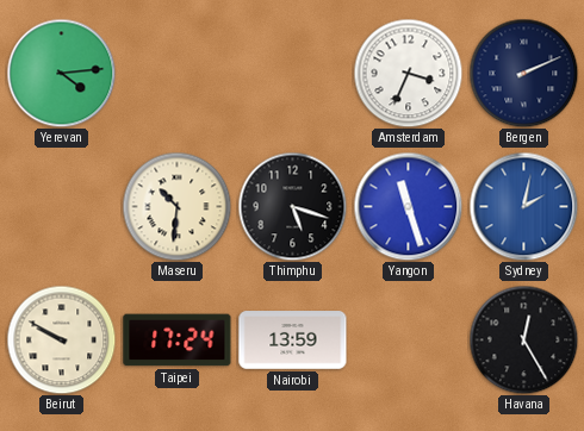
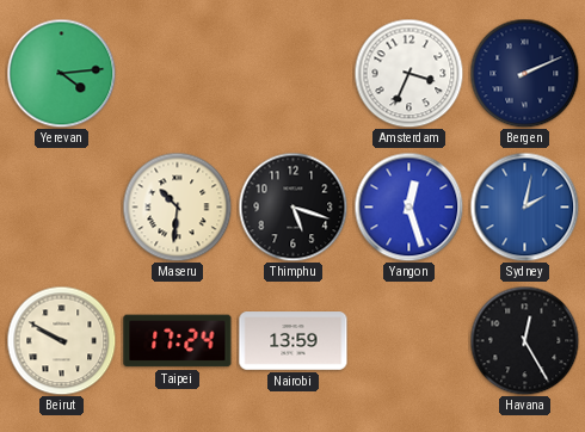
Yangon: 11:27 -> 12:27
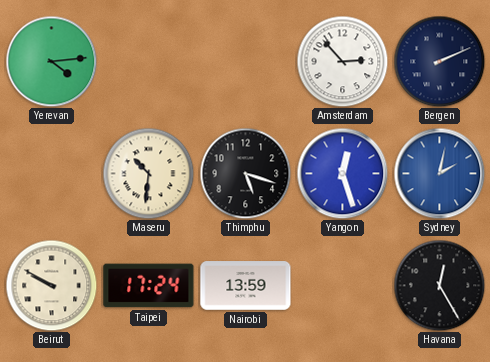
Amsterdam: 3:34 -> 2:53
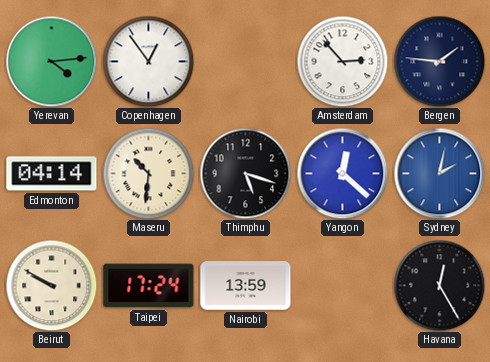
Copenhagen: none -> 12:54
Bergen: 2:11 -> 1:46
Edmonton: none -> 04:14
Yangon: 12:27 -> 12:22
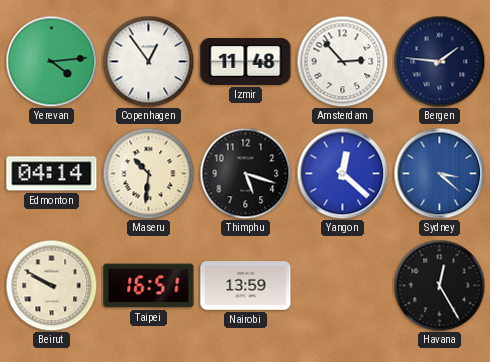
Izmir: none -> 11:48
Sydney: 2:02 -> 3:22
Taipei: 17:24 -> 16:51
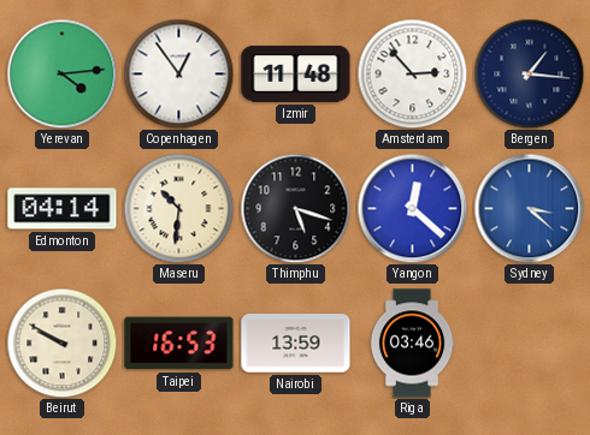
Bergen: 1:46 -> 1:16
Taipei: 16:51 -> 16:53
Riga: none -> 03:46
Havana: 12:25 -> none
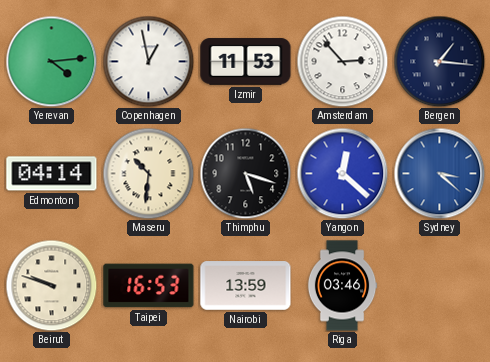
Copenhagen: 12:54 -> 12:58
Izmir: 11:48 -> 11:53
Beirut: 9:50 -> 9:48
